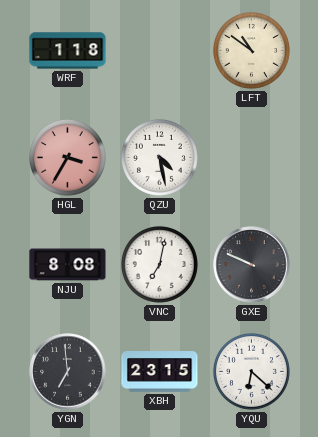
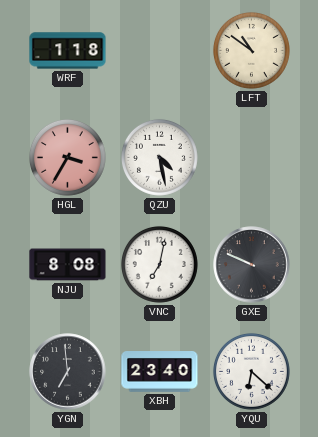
XBH: 23:15 -> 23:40
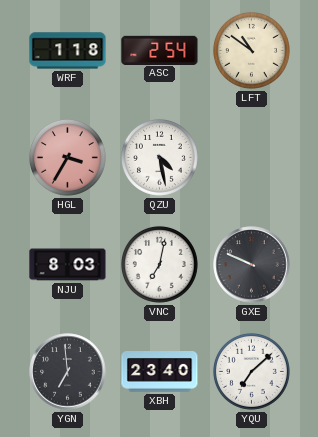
ASC: none -> 2:54
NJU: 8:08 -> 8:03
YQU: 6:22 -> 7:08
